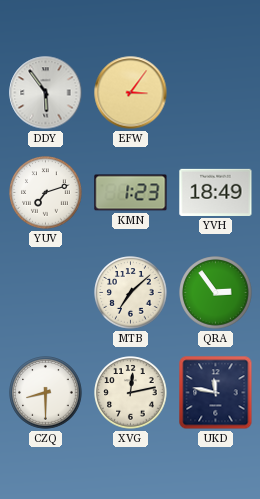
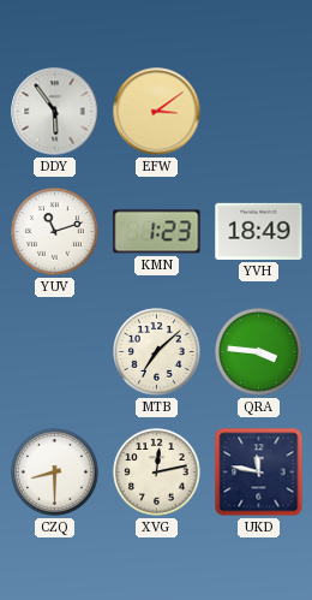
EFW: 3:06 -> 3:09
YUV: 7:12 -> 11:12
QRA: 2:54 -> 3:46
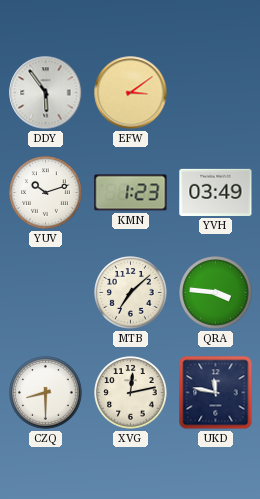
YUV: 11:12 -> 10:12
YVH: 18:49 -> 03:49
